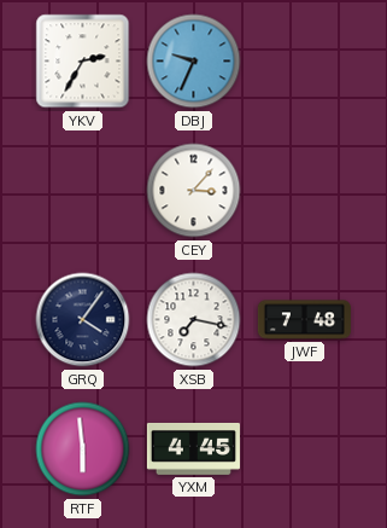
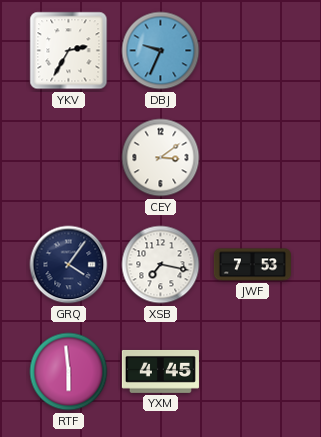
CEY: 3:07 -> 3:09
JWF: 7:48 -> 7:53
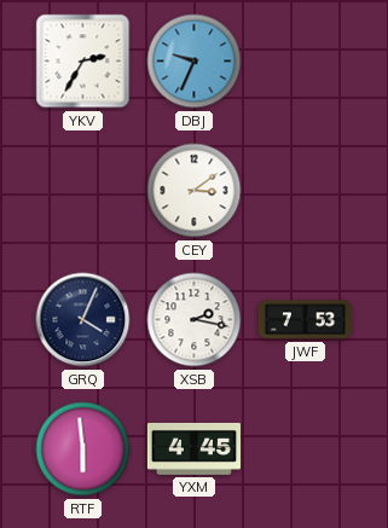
GRQ: 4:06 -> 4:04
XSB: 7:17 -> 2:17
